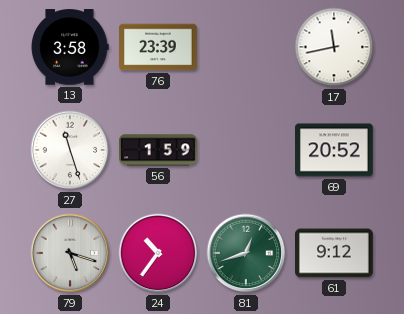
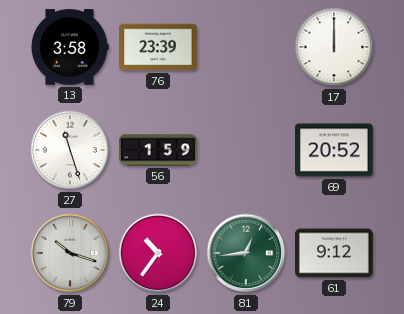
17: 11:43 -> 12:00
79: 5:18 -> 10:18
81: 12:42 -> 12:44
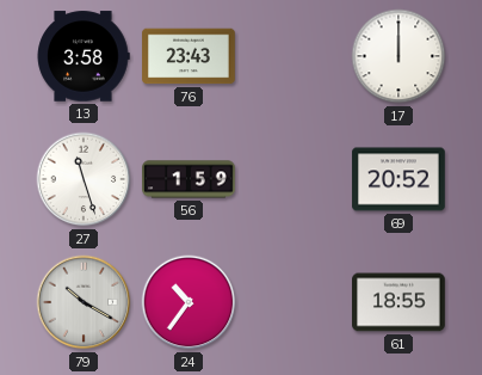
76: 23:39 -> 23:43
79: 10:18 -> 10:20
81: 12:44 -> none
61: 9:12 -> 18:55
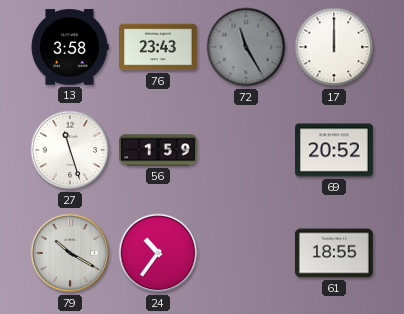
72: none -> 11:25
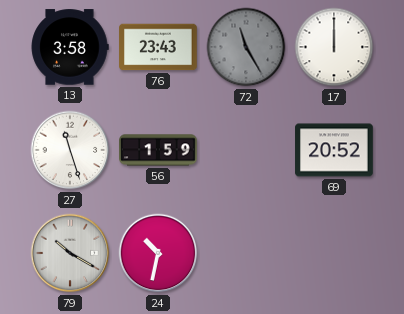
24: 10:36 -> 10:32
61: 18:55 -> none
